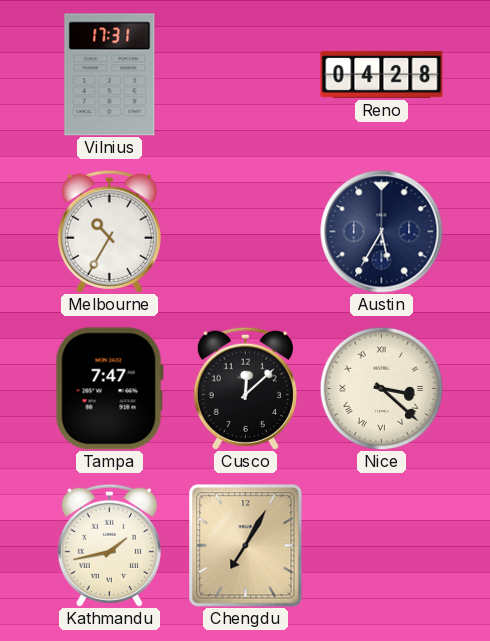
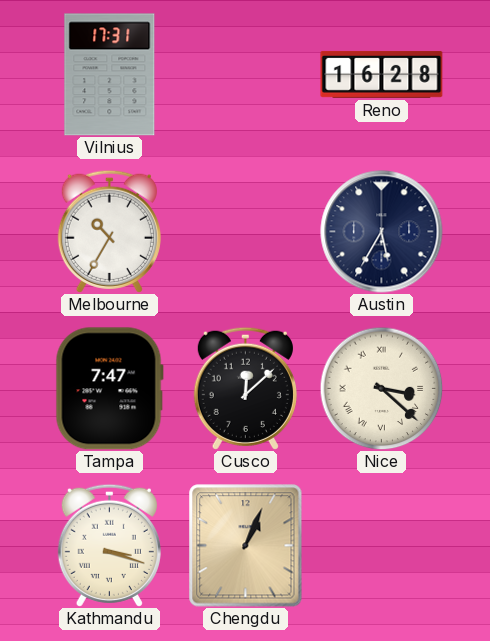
Reno: 04:28 -> 16:28
Kathmandu: 1:43 -> 3:18
Chengdu: 7:05 -> 1:04
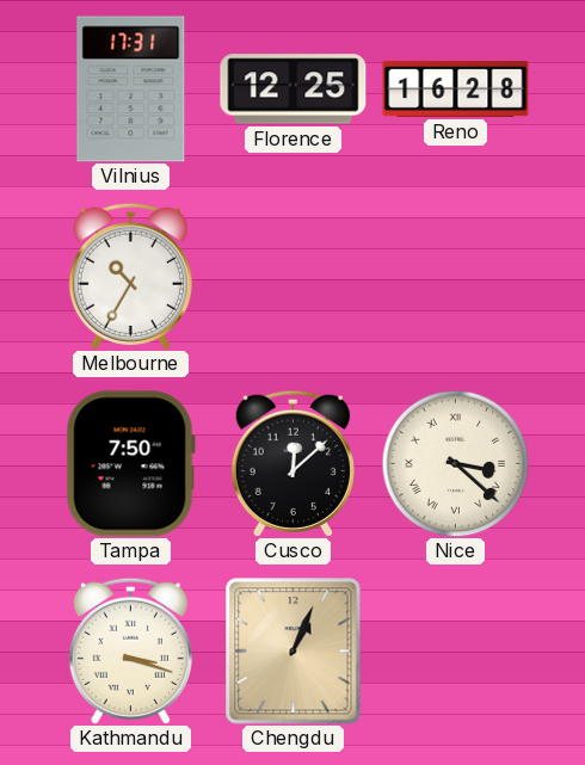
Florence: none -> 12:25
Austin: 5:35 -> none
Tampa: 7:47 -> 7:50
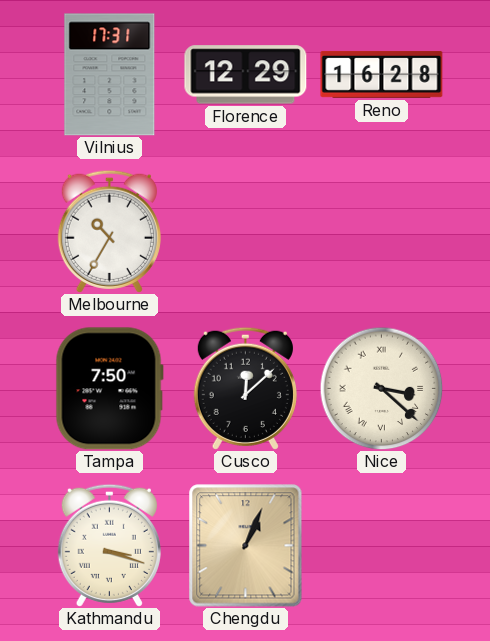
Florence: 12:25 -> 12:29
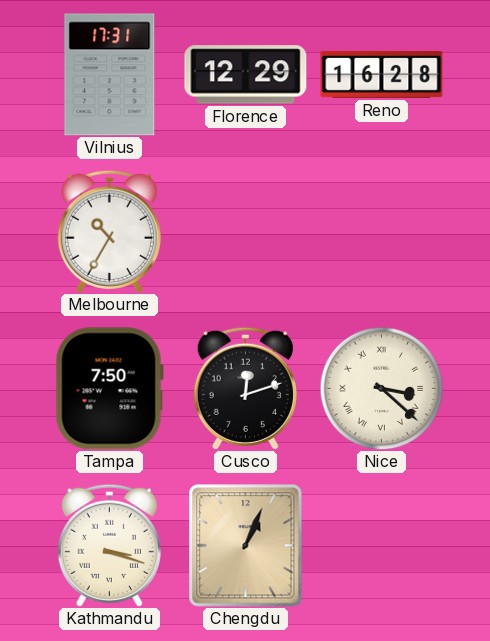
Cusco: 12:08 -> 12:12
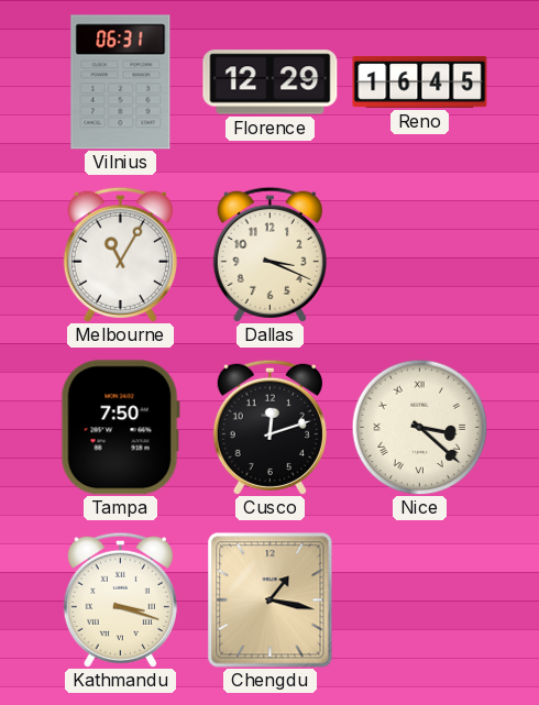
Vilnius: 17:31 -> 06:31
Reno: 16:28 -> 16:45
Melbourne: 10:35 -> 11:05
Dallas: none -> 3:19
Chengdu: 1:04 -> 1:17
